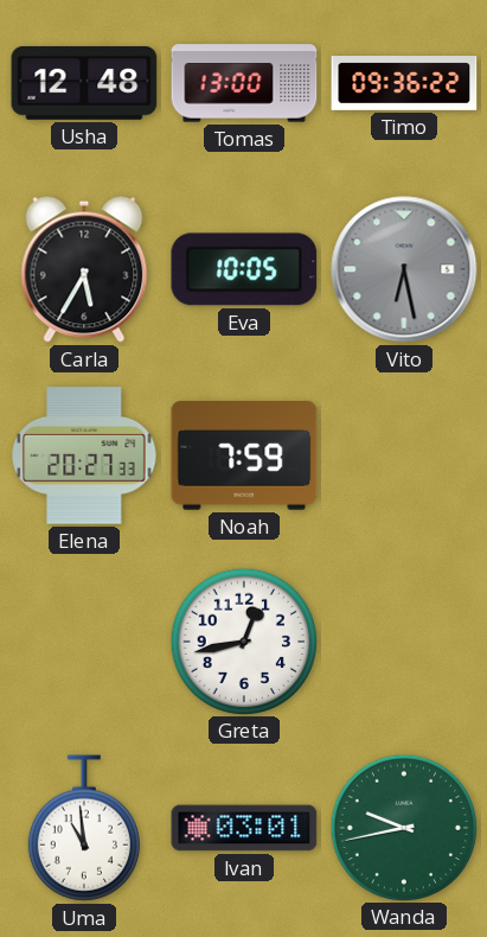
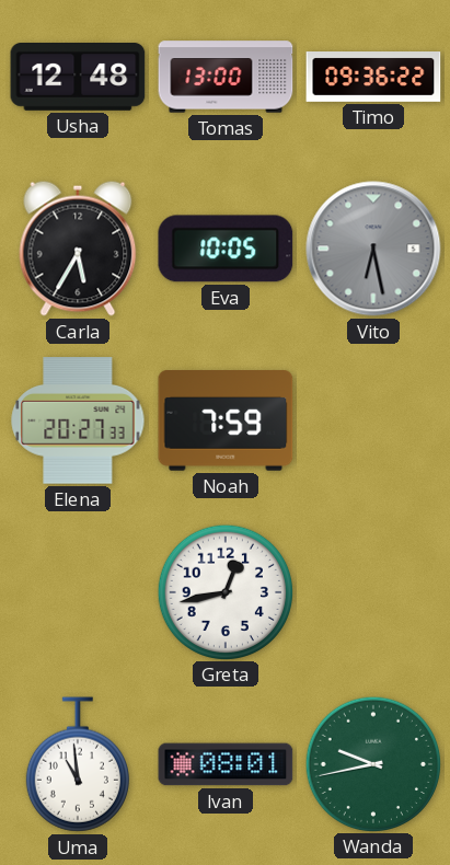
Ivan: 03:01 -> 08:01
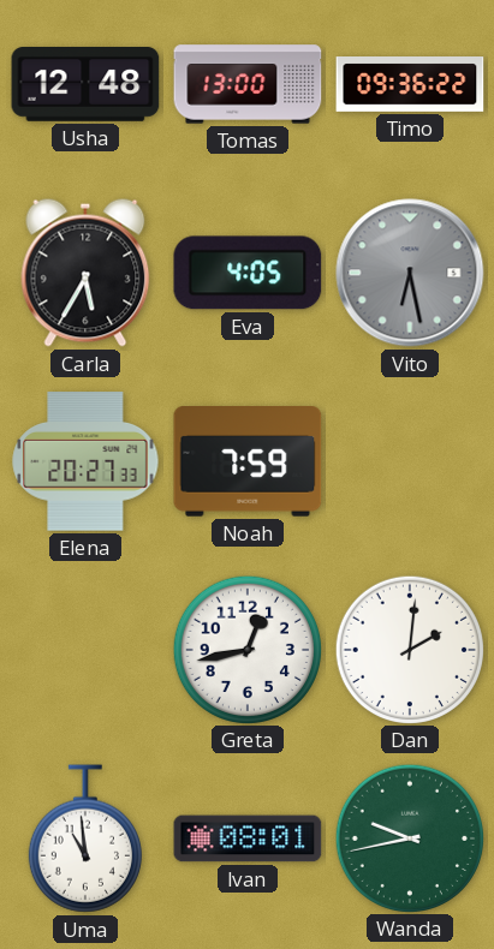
Eva: 10:05 -> 4:05
Dan: none -> 2:01
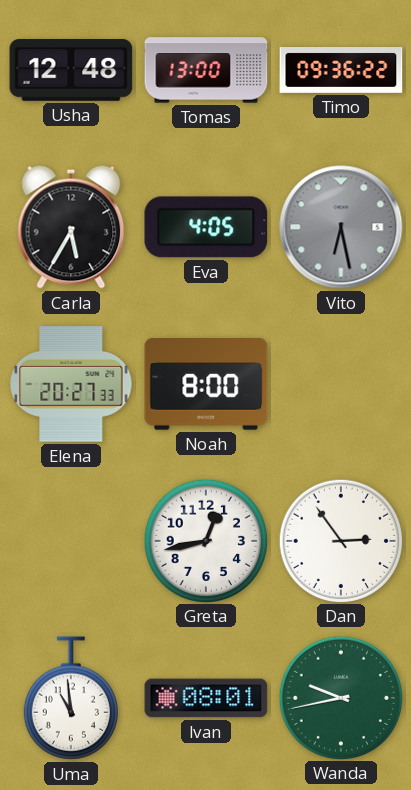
Noah: 7:59 -> 8:00
Dan: 2:01 -> 2:54
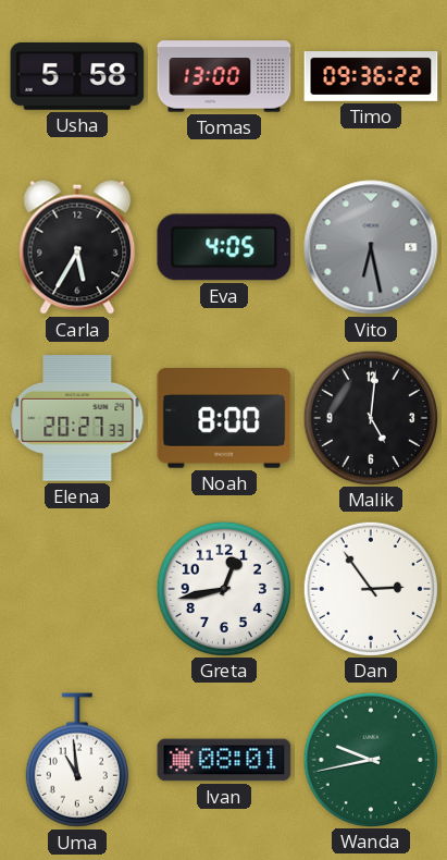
Usha: 12:48 -> 5:58
Malik: none -> 5:01
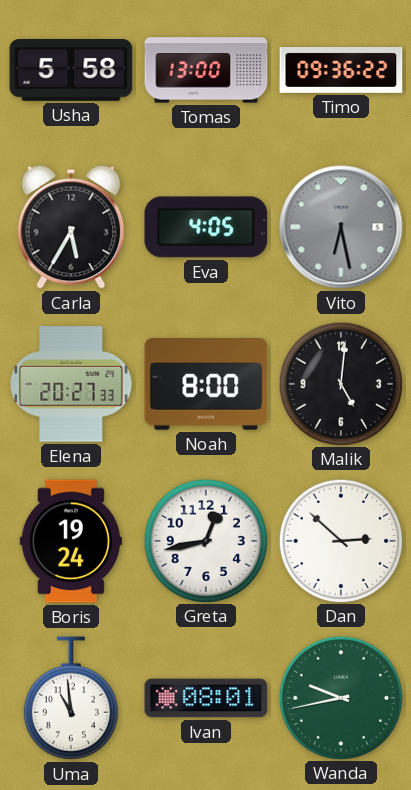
Boris: none -> 19:24
Dan: 2:54 -> 2:52
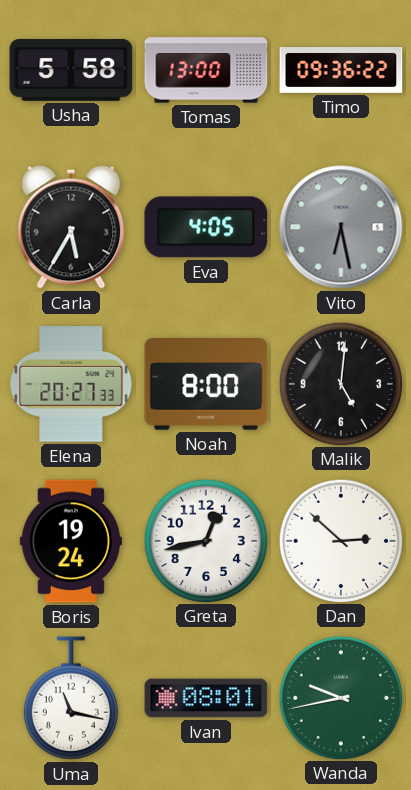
Uma: 10:59 -> 11:17
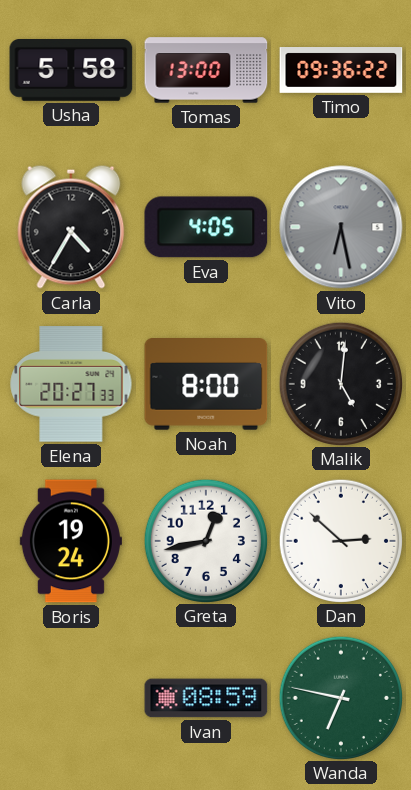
Carla: 5:35 -> 4:35
Uma: 11:17 -> none
Ivan: 08:01 -> 08:59
Wanda: 9:43 -> 6:47
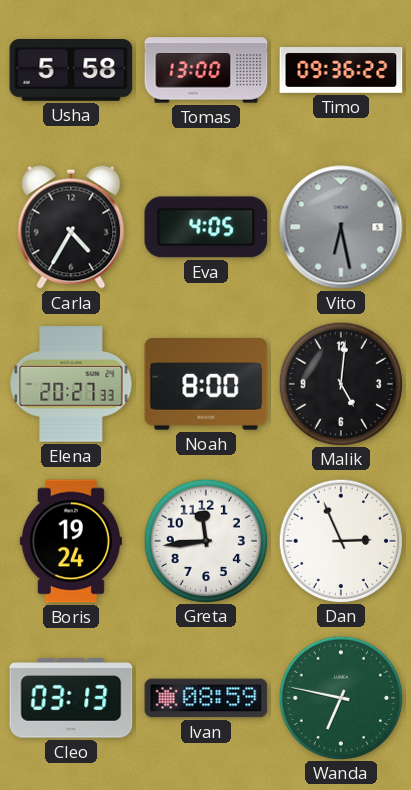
Greta: 12:43 -> 11:44
Dan: 2:52 -> 2:56
Cleo: none -> 03:13
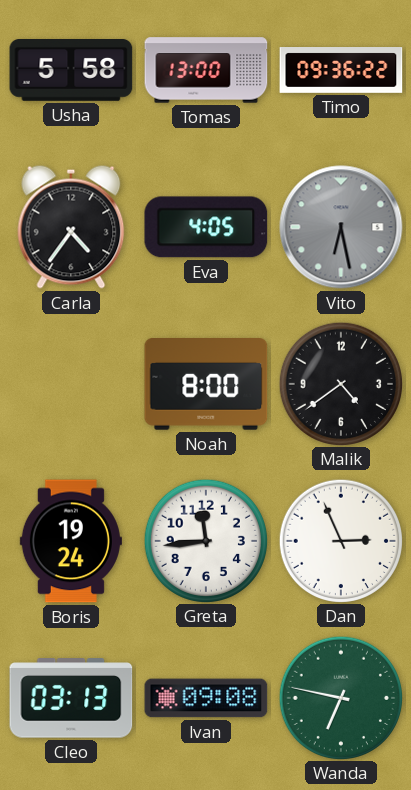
Carla: 4:35 -> 4:36
Elena: 20:27 -> none
Malik: 5:01 -> 4:39
Ivan: 08:59 -> 09:08
